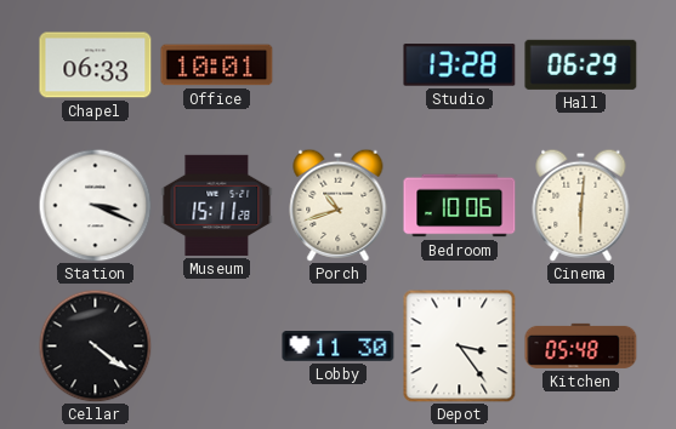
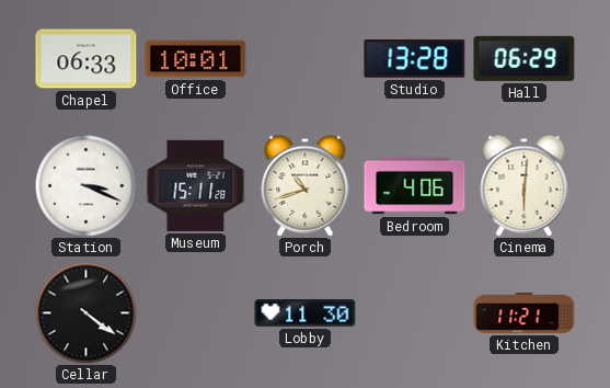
Bedroom: 10:06 -> 4:06
Depot: 3:24 -> none
Kitchen: 05:48 -> 11:21
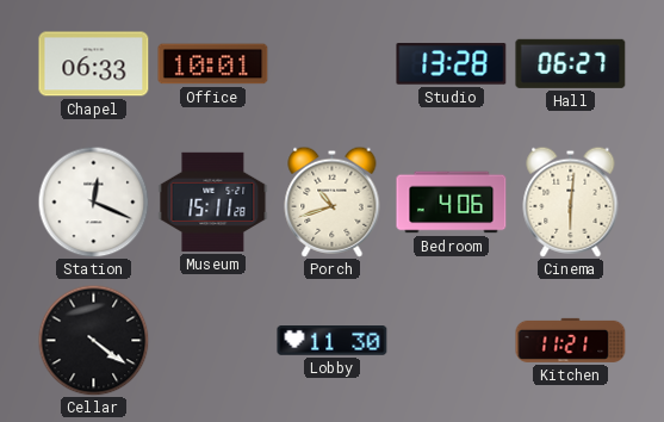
Hall: 06:29 -> 06:27
Station: 3:19 -> 12:19
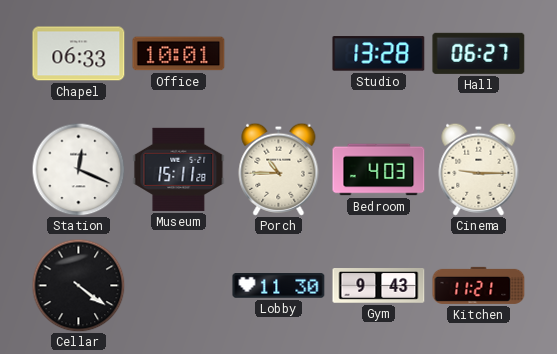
Porch: 10:42 -> 10:45
Bedroom: 4:06 -> 4:03
Cinema: 6:01 -> 9:15
Gym: none -> 9:43
